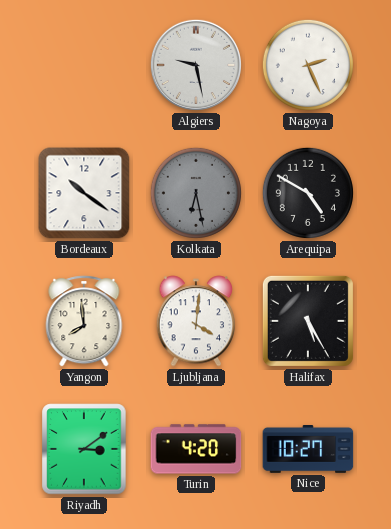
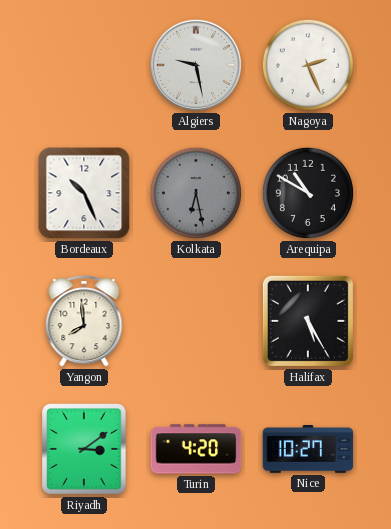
Bordeaux: 10:21 -> 10:26
Arequipa: 4:50 -> 10:50
Ljubljana: 4:01 -> none
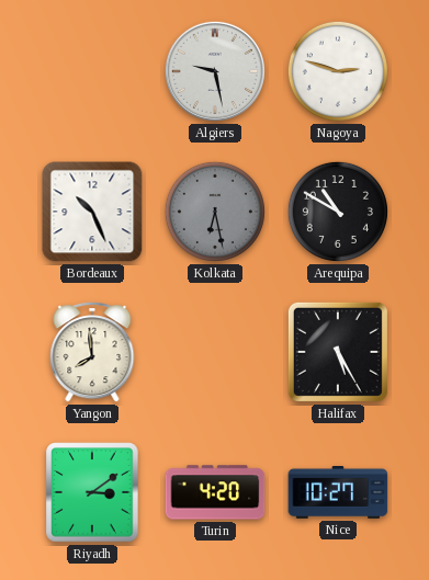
Nagoya: 2:26 -> 2:48
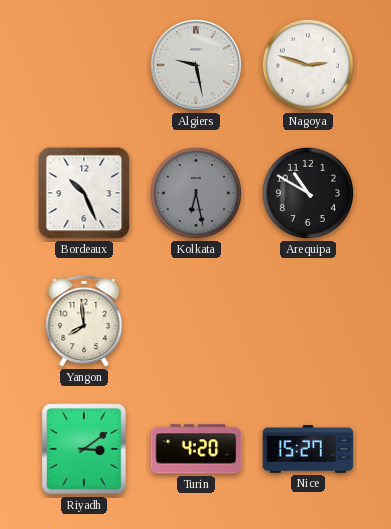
Halifax: 5:25 -> none
Nice: 10:27 -> 15:27
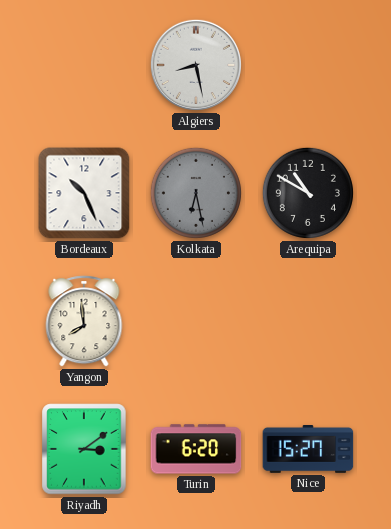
Algiers: 9:28 -> 8:28
Nagoya: 2:48 -> none
Turin: 4:20 -> 6:20
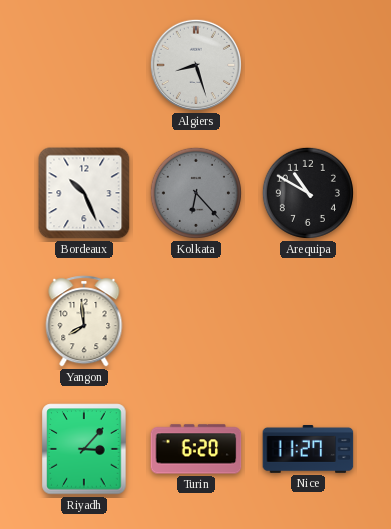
Algiers: 8:28 -> 8:27
Kolkata: 6:28 -> 6:23
Riyadh: 3:09 -> 3:07
Nice: 15:27 -> 11:27
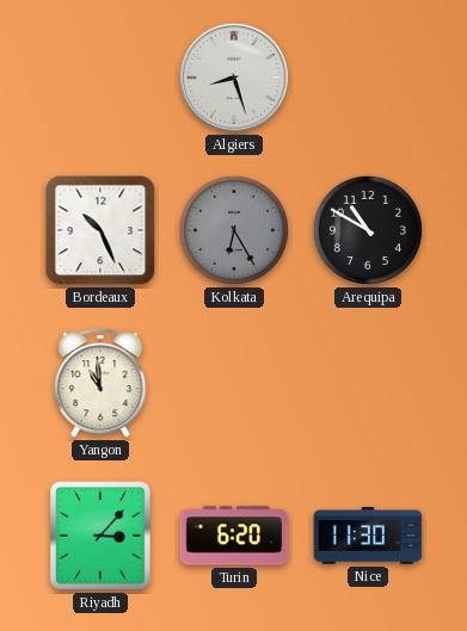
Kolkata: 6:23 -> 6:25
Yangon: 7:59 -> 10:59
Nice: 11:27 -> 11:30
